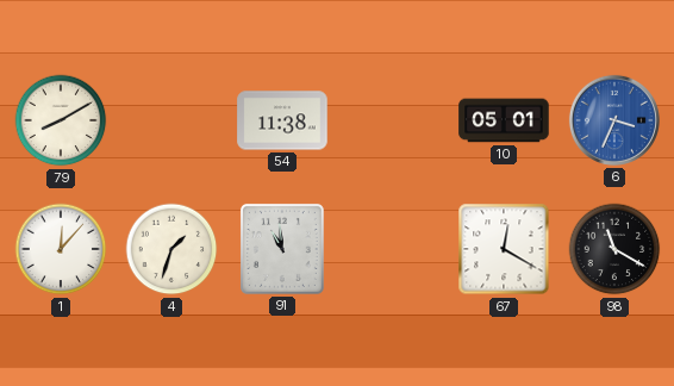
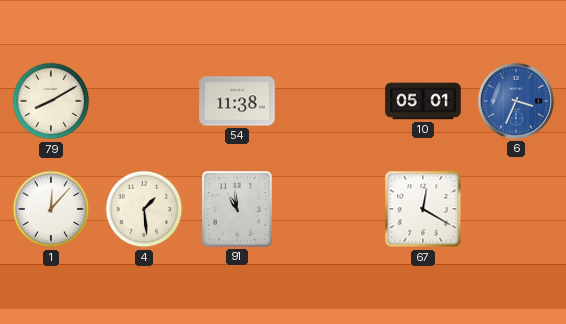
4: 1:33 -> 1:29
98: 11:20 -> none
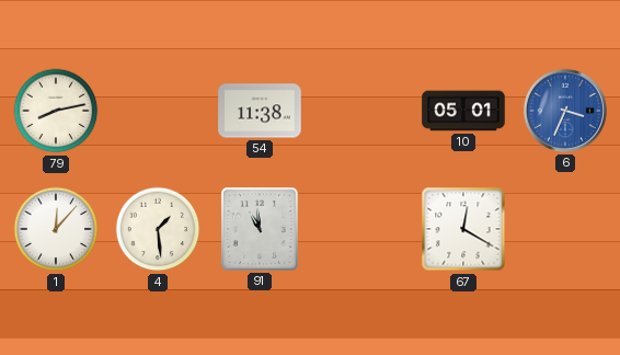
79: 8:10 -> 8:13
